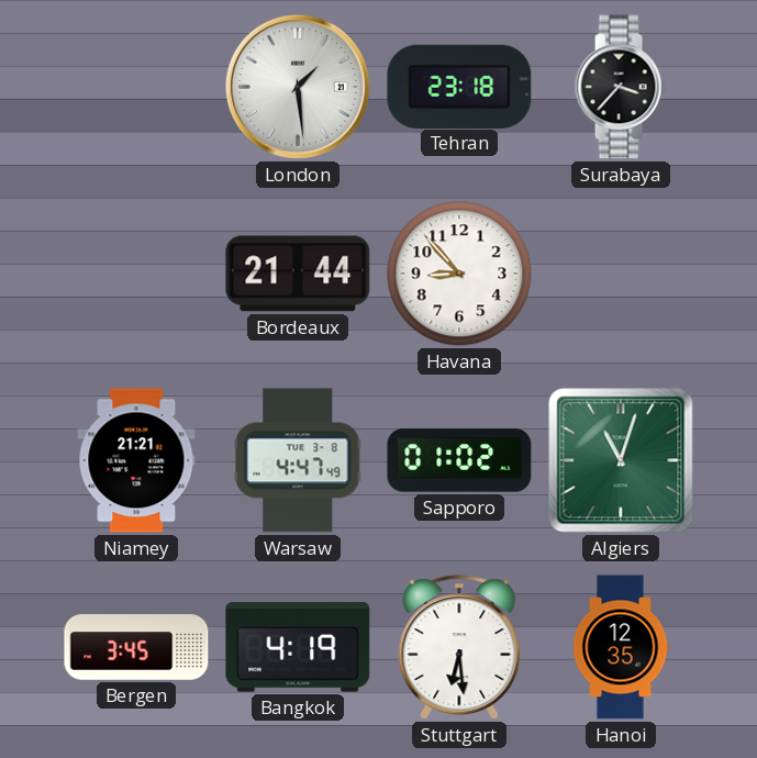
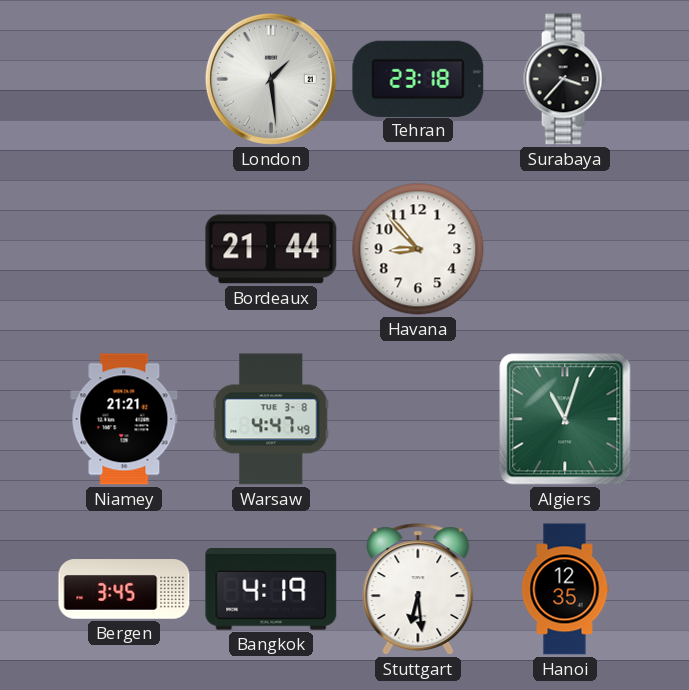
Sapporo: 01:02 -> none
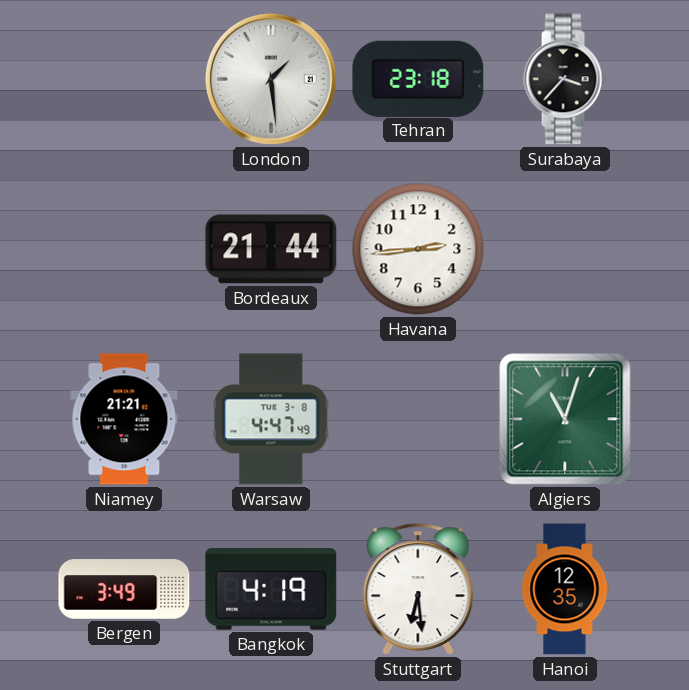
Havana: 8:53 -> 2:44
Bergen: 3:45 -> 3:49
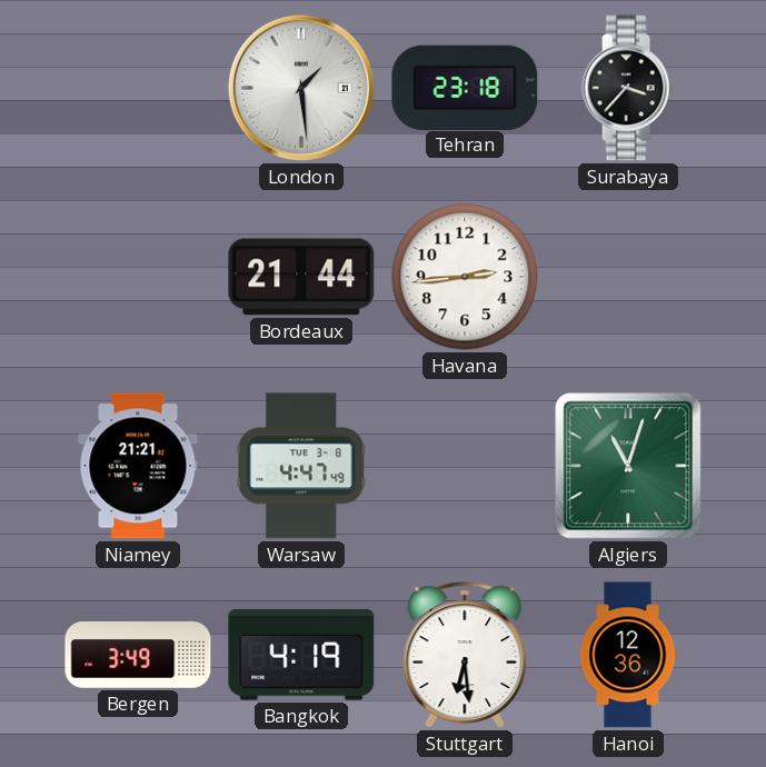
Hanoi: 12:35 -> 12:36
